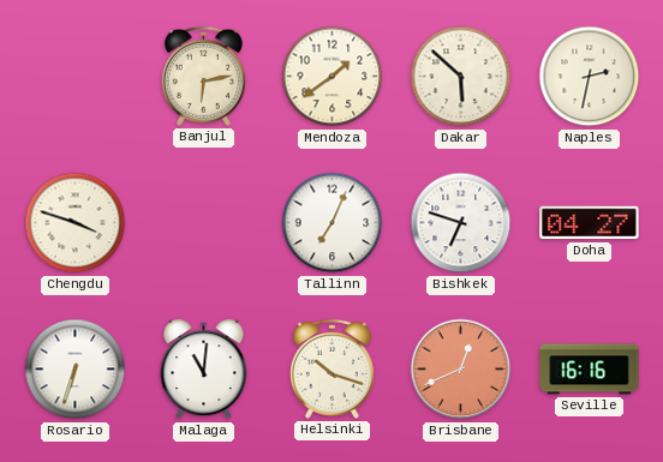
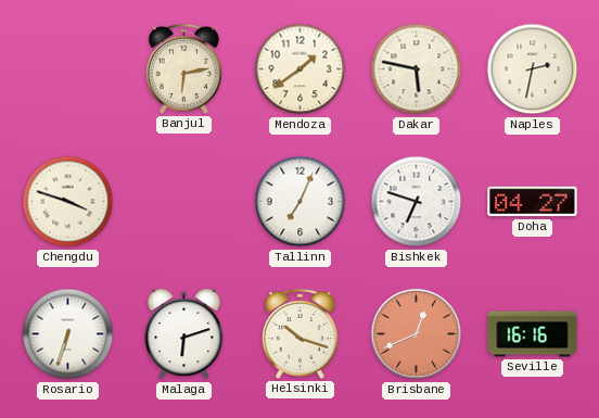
Dakar: 5:52 -> 5:47
Malaga: 11:01 -> 6:12
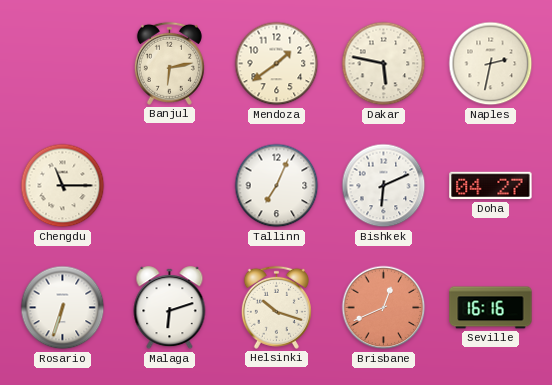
Chengdu: 3:48 -> 11:15
Bishkek: 6:48 -> 6:11
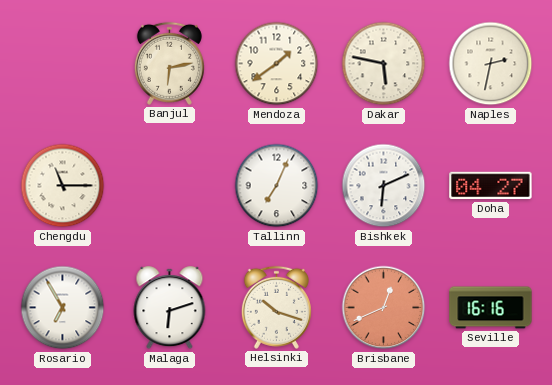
Rosario: 6:33 -> 6:55
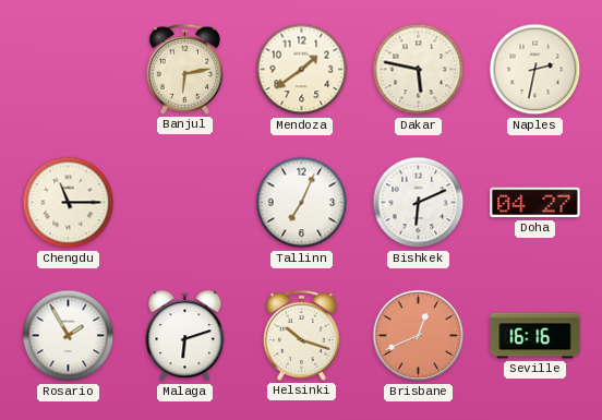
Rosario: 6:55 -> 1:55
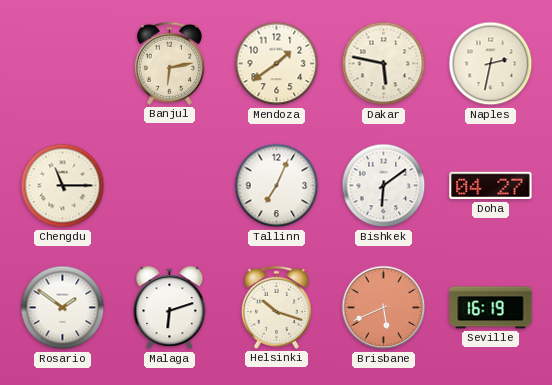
Bishkek: 6:11 -> 6:09
Rosario: 1:55 -> 1:51
Brisbane: 12:41 -> 5:41
Seville: 16:16 -> 16:19
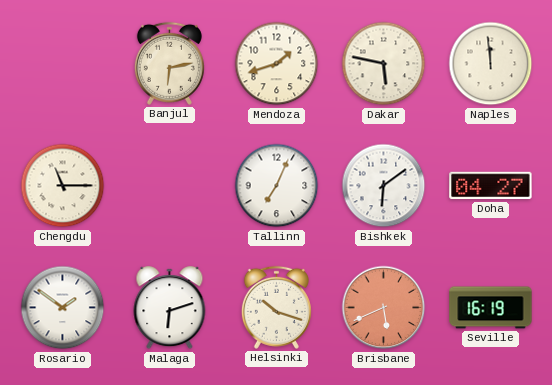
Mendoza: 1:39 -> 1:42
Naples: 2:32 -> 11:59
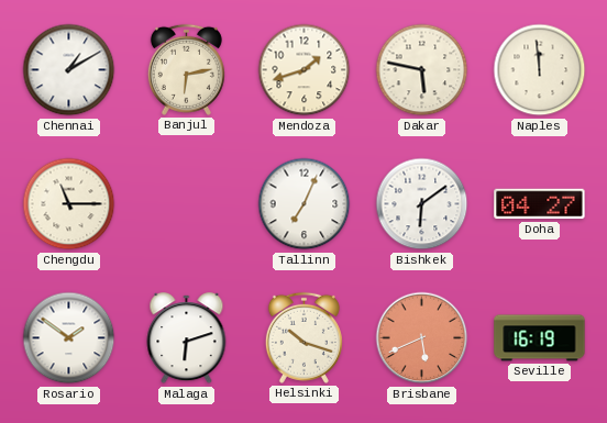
Chennai: none -> 1:10
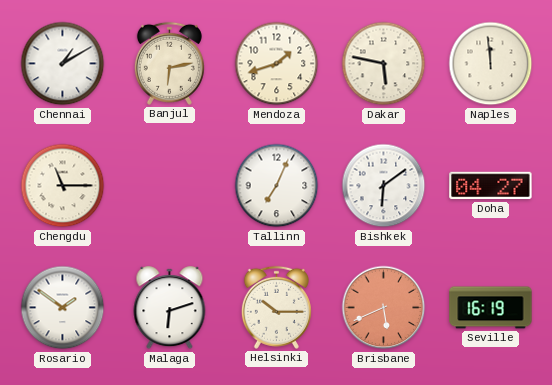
Helsinki: 10:18 -> 10:15
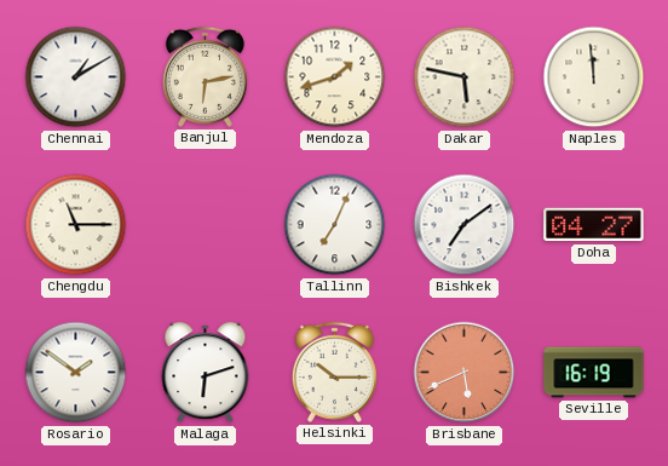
Bishkek: 6:09 -> 7:09
